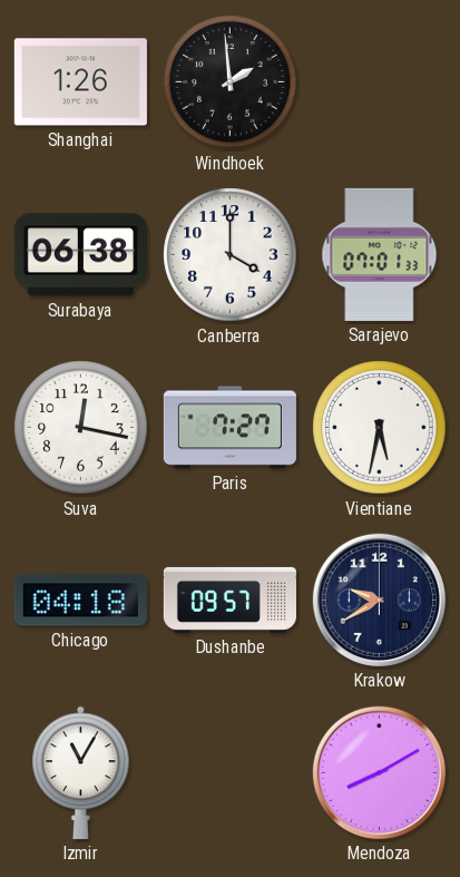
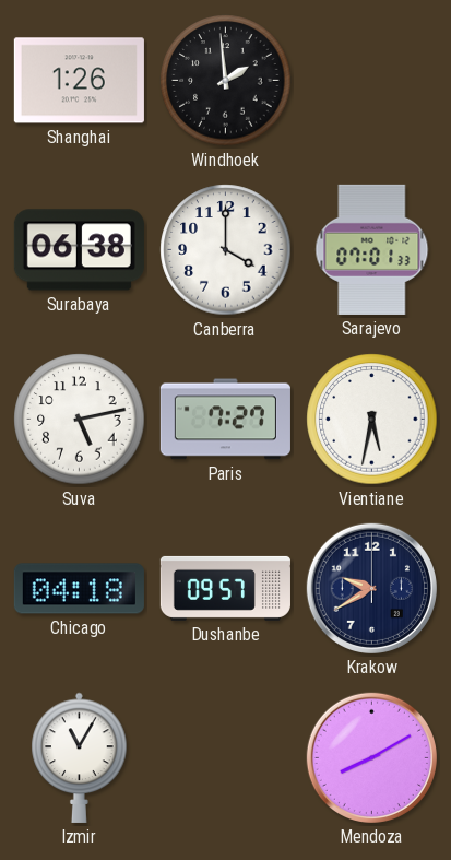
Suva: 12:17 -> 5:13
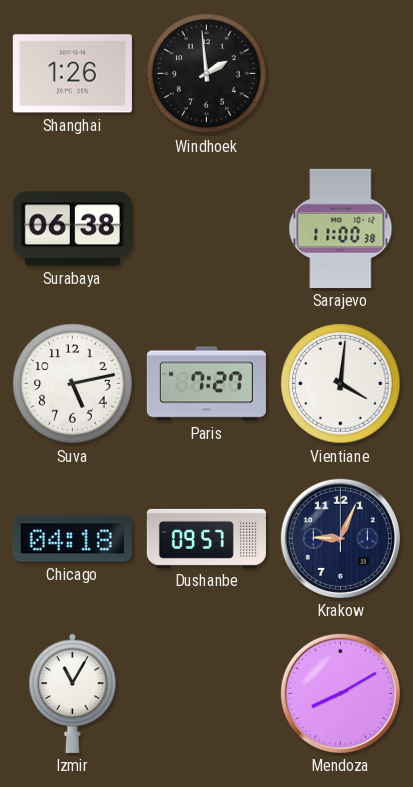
Canberra: 4:00 -> none
Sarajevo: 07:01 -> 11:00
Vientiane: 5:32 -> 4:01
Krakow: 9:40 -> 9:04
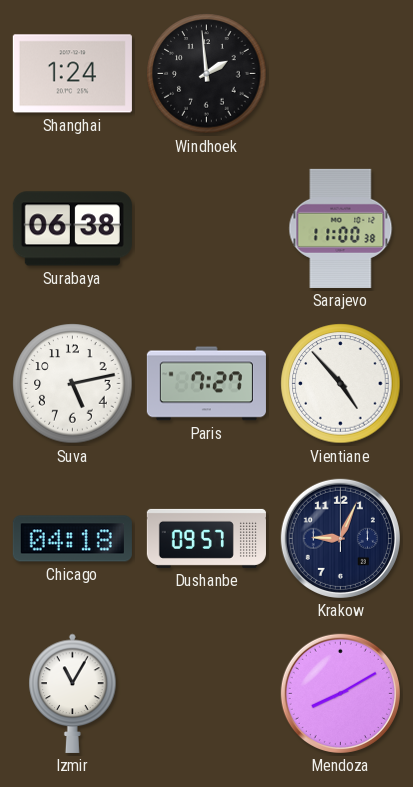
Shanghai: 1:26 -> 1:24
Vientiane: 4:01 -> 4:53
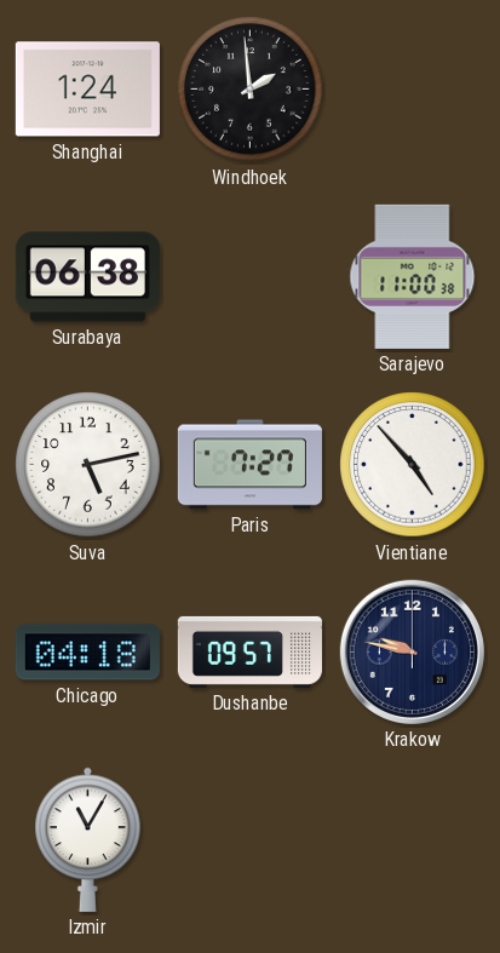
Krakow: 9:04 -> 9:47
Mendoza: 8:10 -> none
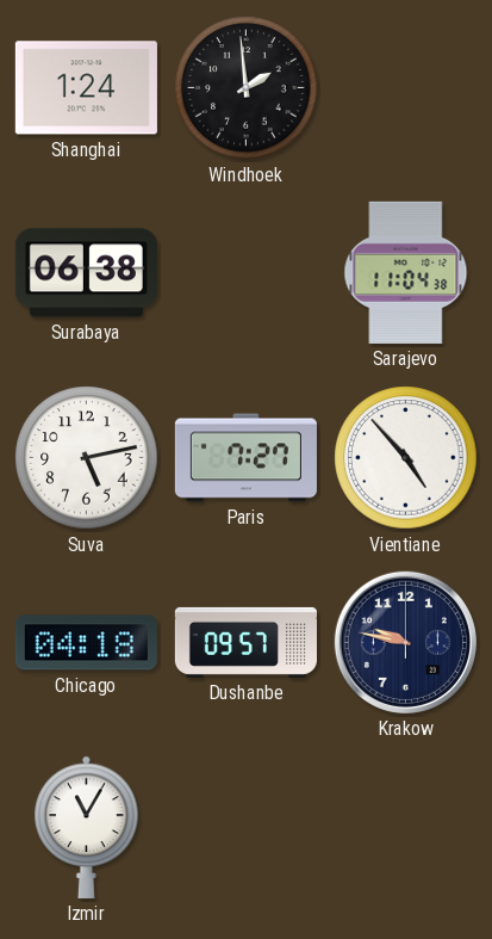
Sarajevo: 11:00 -> 11:04
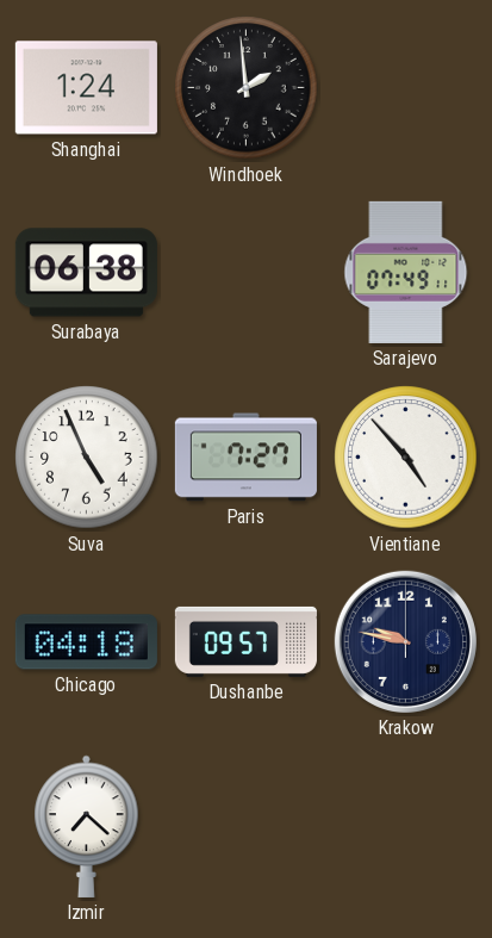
Sarajevo: 11:04 -> 07:49
Suva: 5:13 -> 4:56
Izmir: 11:05 -> 7:22
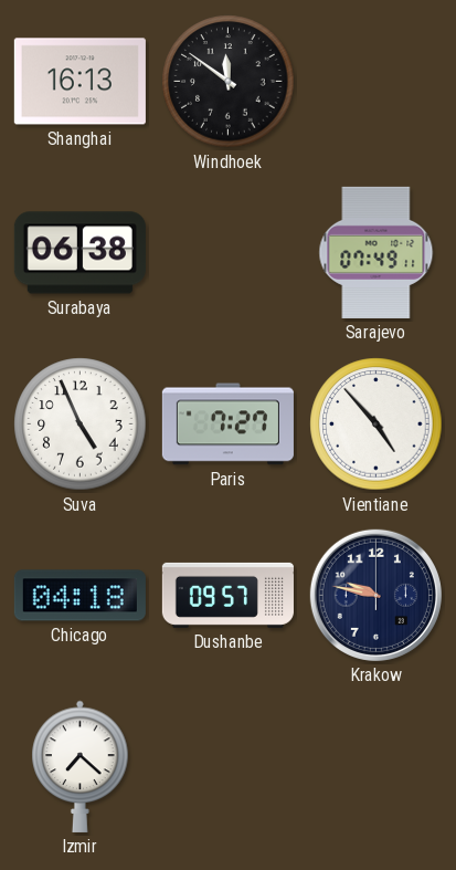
Shanghai: 1:24 -> 16:13
Windhoek: 1:59 -> 11:51
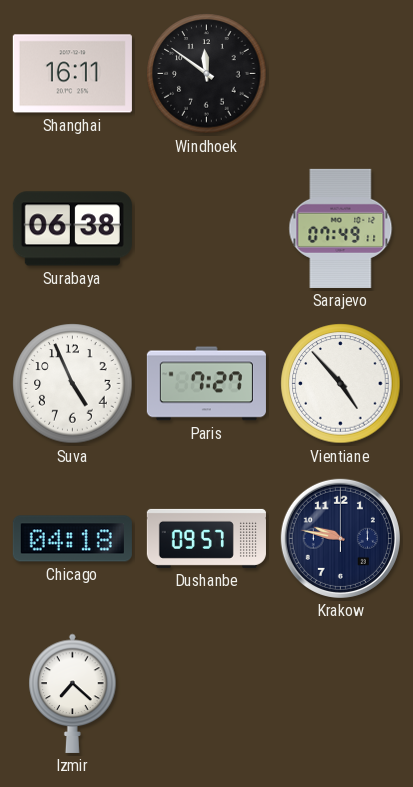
Shanghai: 16:13 -> 16:11
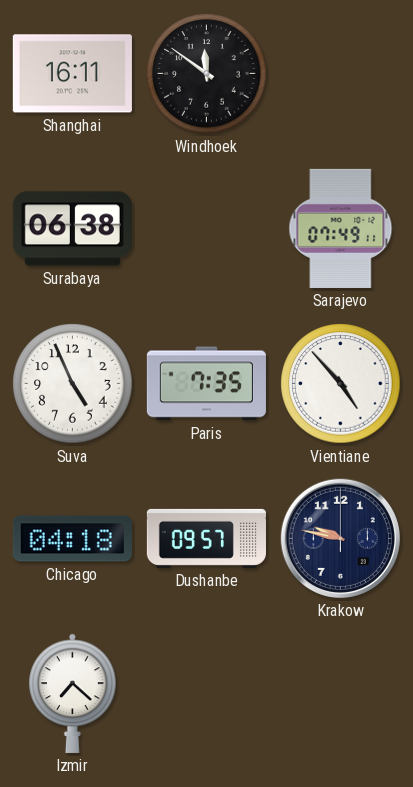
Paris: 7:27 -> 7:35
